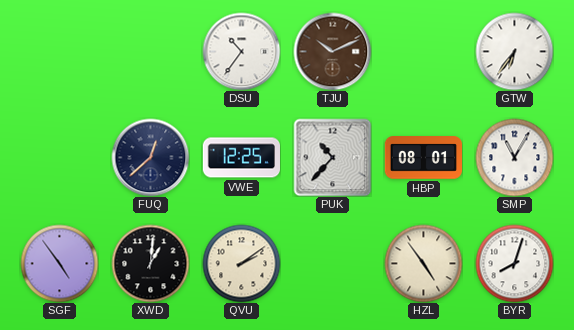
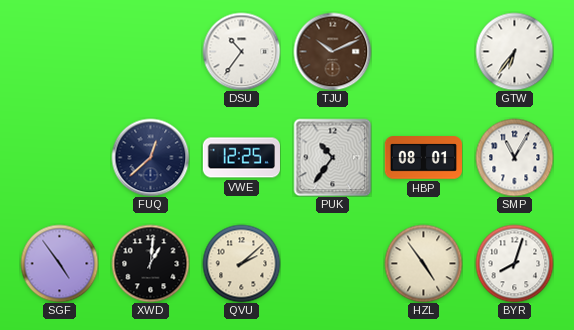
PUK: 10:37 -> 10:36
QVU: 2:09 -> 2:08
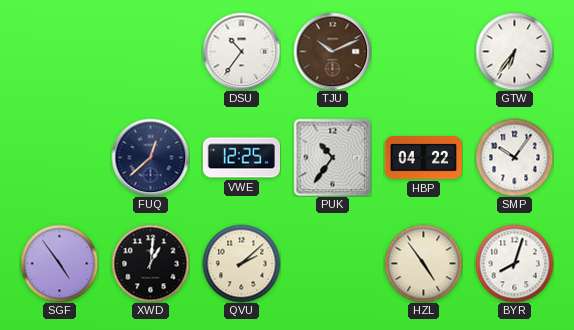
HBP: 08:01 -> 04:22
SMP: 11:05 -> 10:06
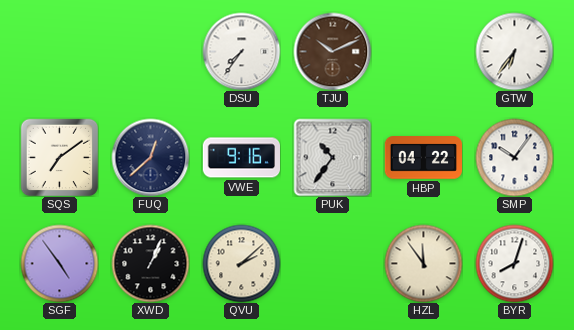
DSU: 10:36 -> 7:36
SQS: none -> 7:09
VWE: 12:25 -> 9:16
XWD: 1:01 -> 1:04
HZL: 4:54 -> 11:54
